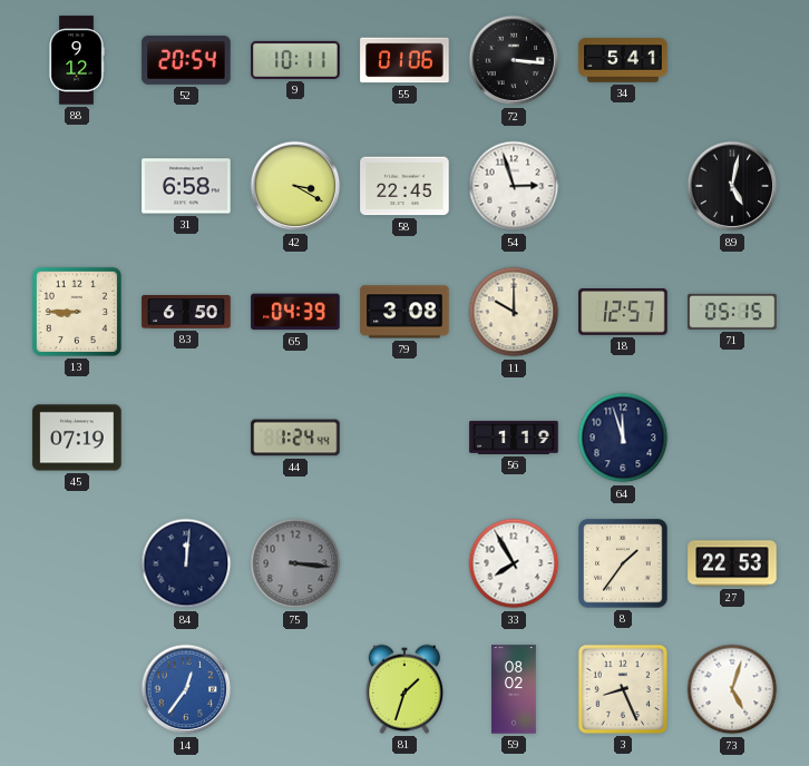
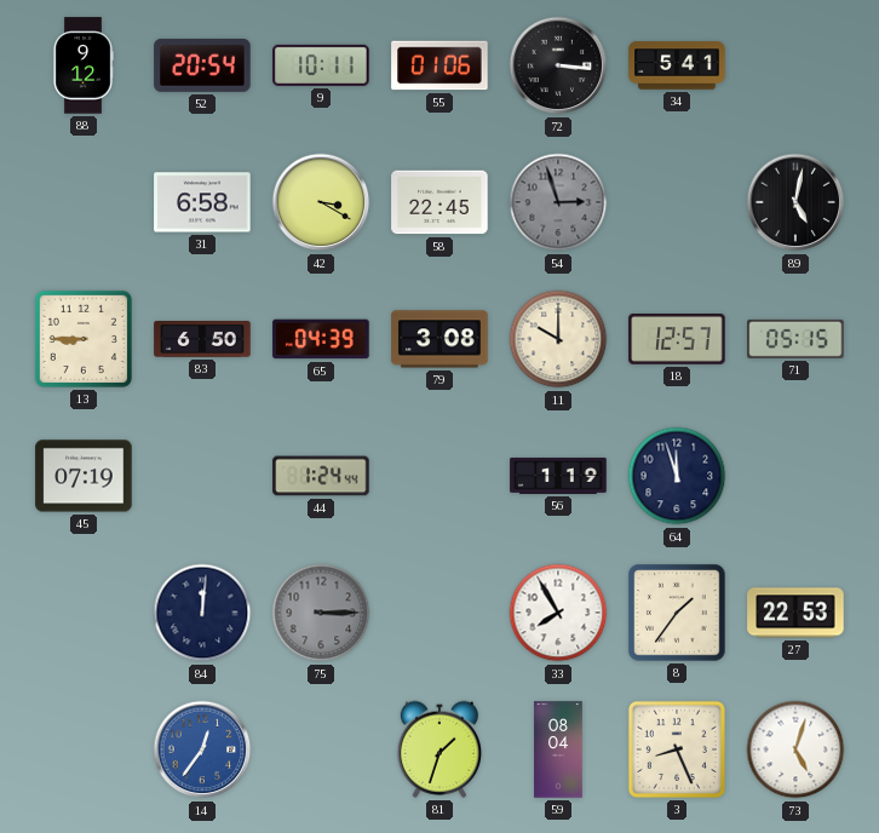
54 dial: white -> grey
75: 3:16 -> 3:15
59: 08:02 -> 08:04
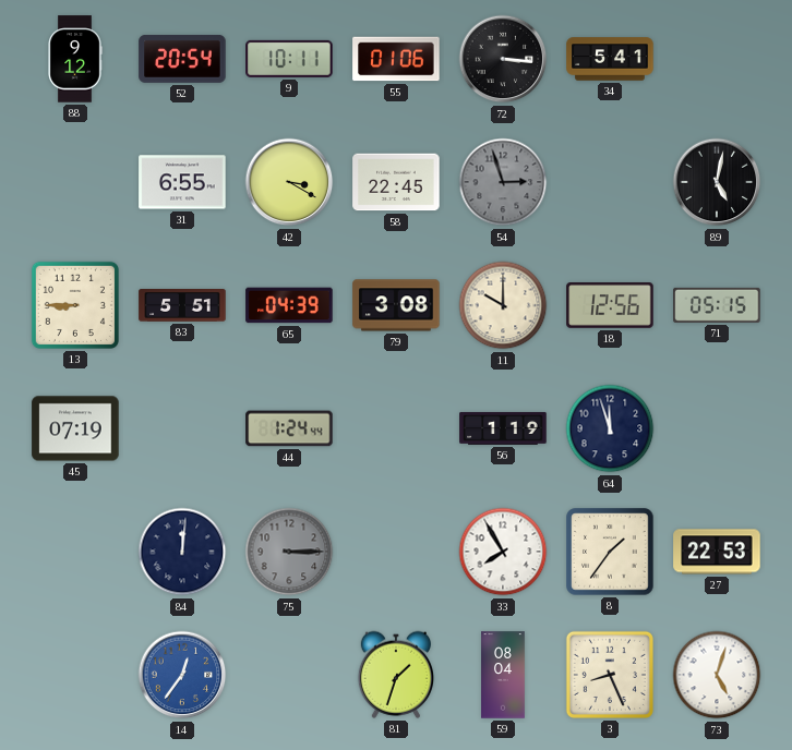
31: 6:58 -> 6:55
83: 6:50 -> 5:51
18: 12:57 -> 12:56
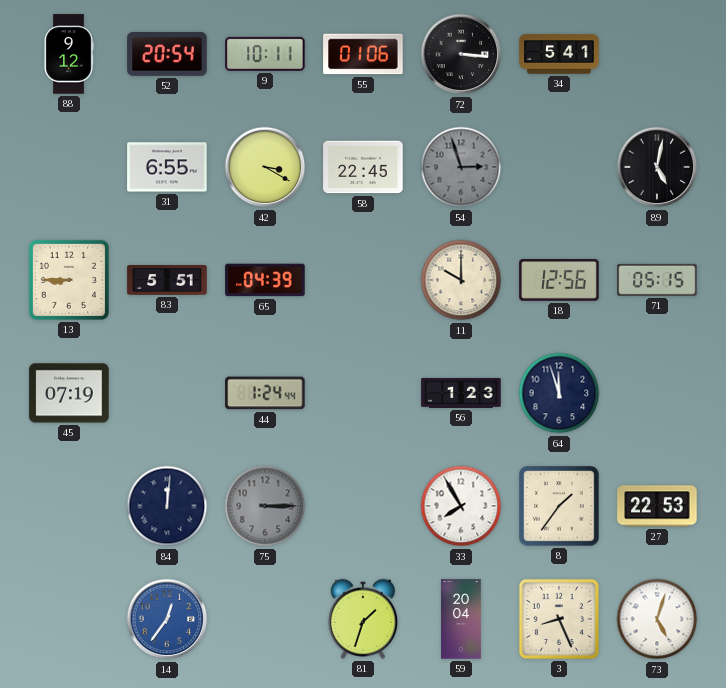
79: 3:08 -> none
56: 1:19 -> 1:23
59: 08:04 -> 20:04
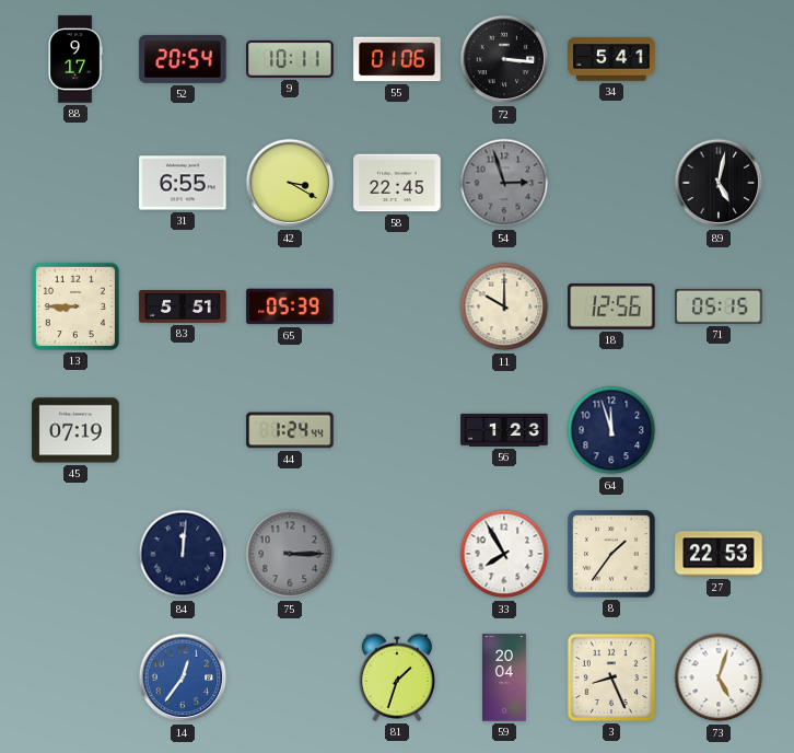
88: 9:12 -> 9:17
65: 04:39 -> 05:39
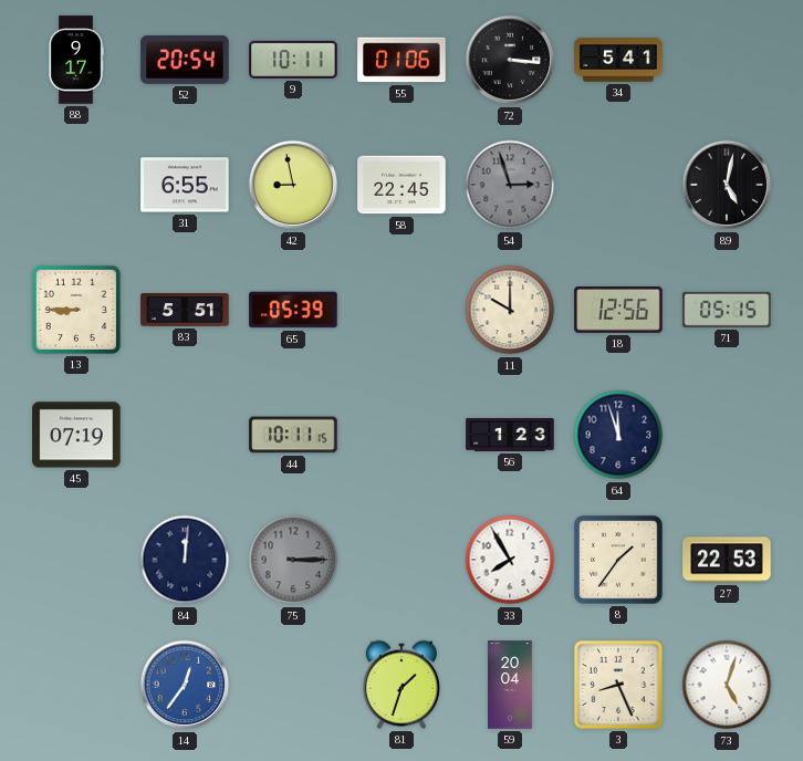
42: 3:20 -> 8:58
44: 1:24 -> 10:11
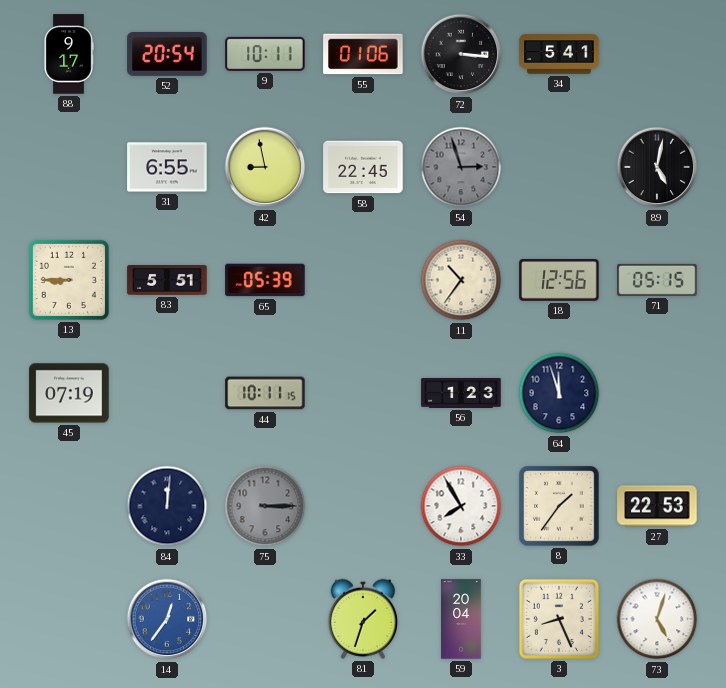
11: 10:00 -> 10:36
